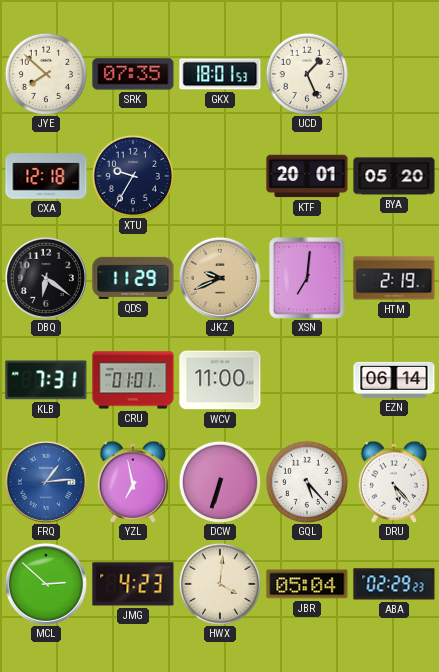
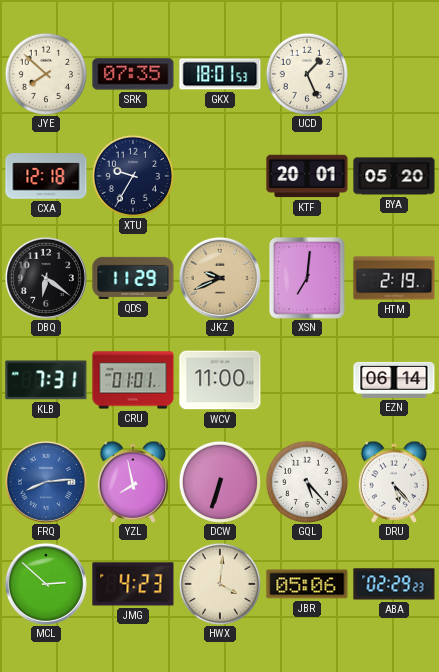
FRQ: 1:14 -> 8:14
YZL: 6:58 -> 7:58
JBR: 05:04 -> 05:06
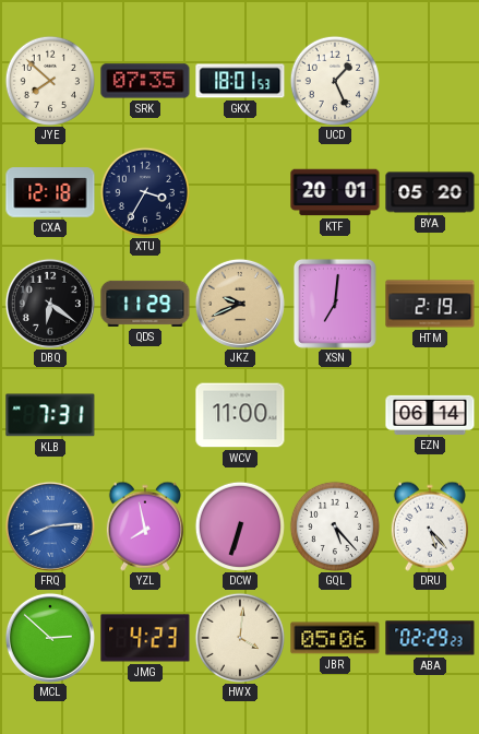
XTU: 9:35 -> 3:35
CRU: 01:01 -> none
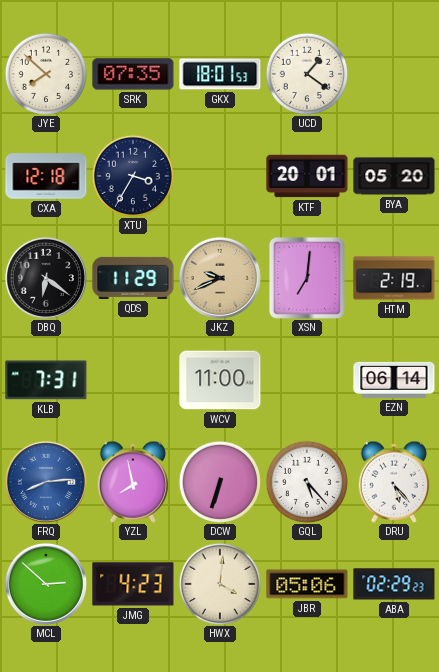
UCD: 1:26 -> 1:21
